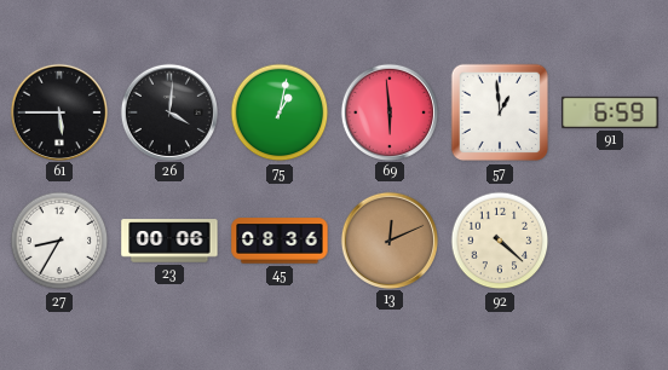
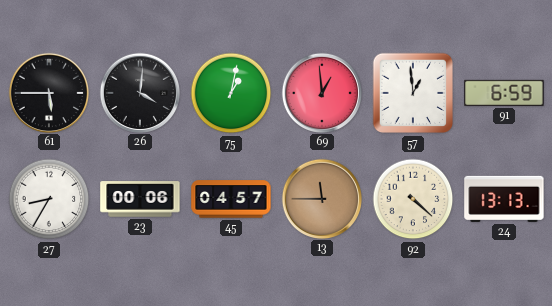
69: 5:59 -> 12:59
45: 08:36 -> 04:57
13: 12:11 -> 11:45
24: none -> 13:13
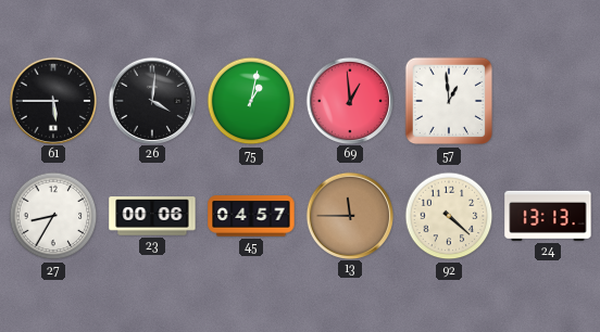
91: 6:59 -> none
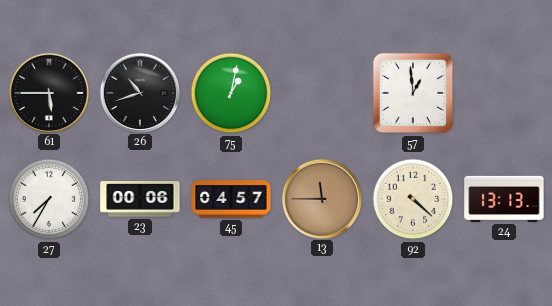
26: 4:01 -> 10:42
69: 12:59 -> none
27: 8:35 -> 7:35
